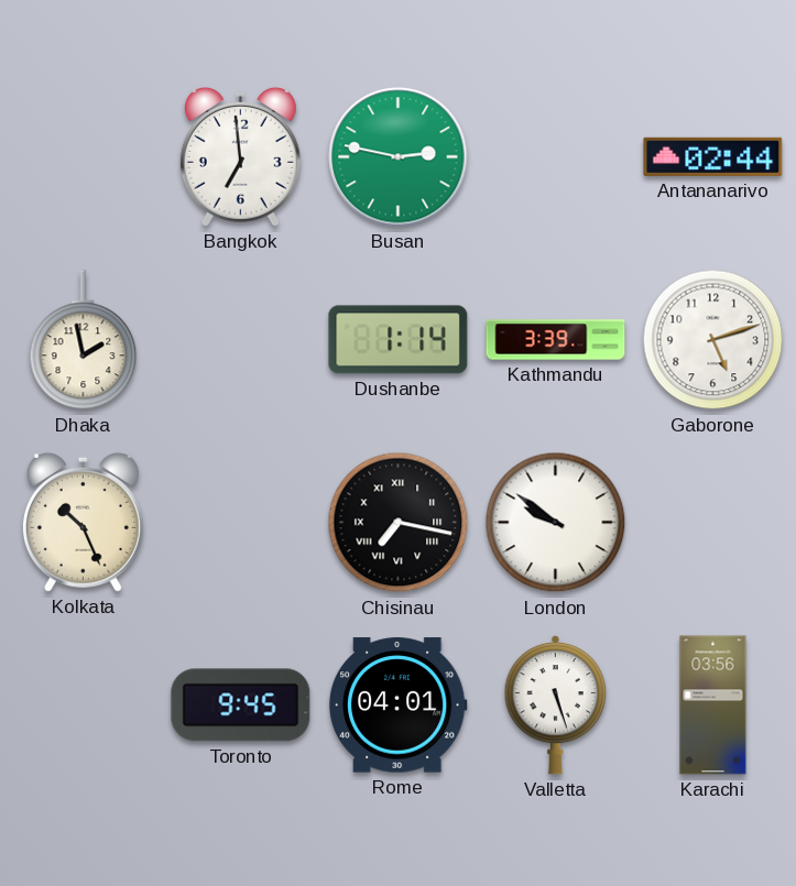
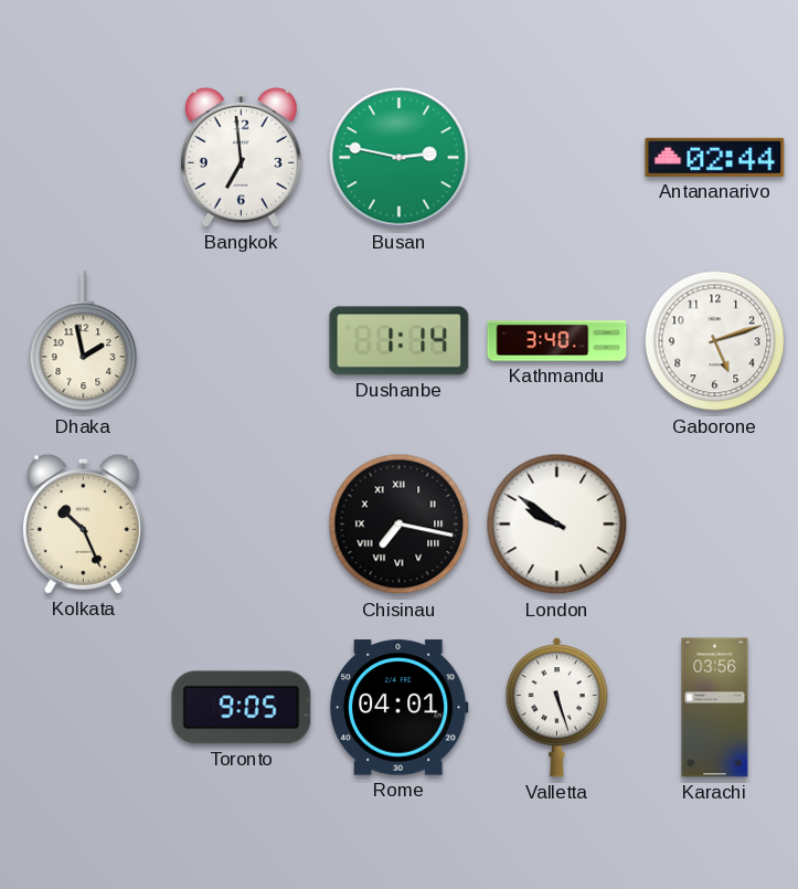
Kathmandu: 3:39 -> 3:40
Toronto: 9:45 -> 9:05
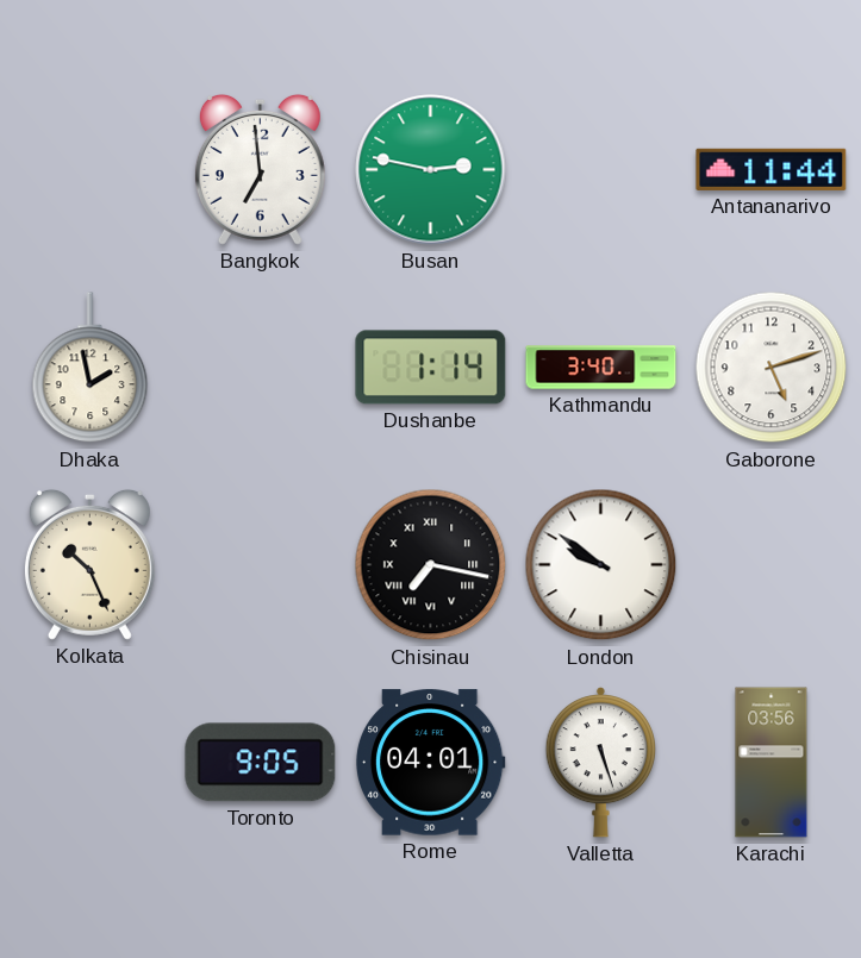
Antananarivo: 02:44 -> 11:44
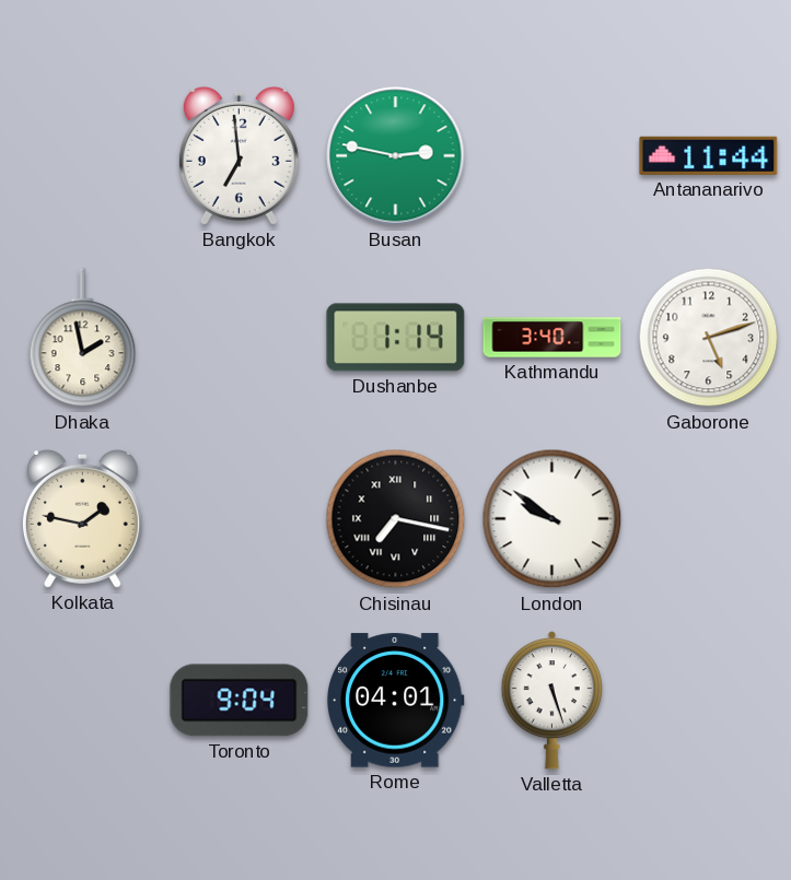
Kolkata: 10:26 -> 1:47
Toronto: 9:05 -> 9:04
Karachi: 03:56 -> none
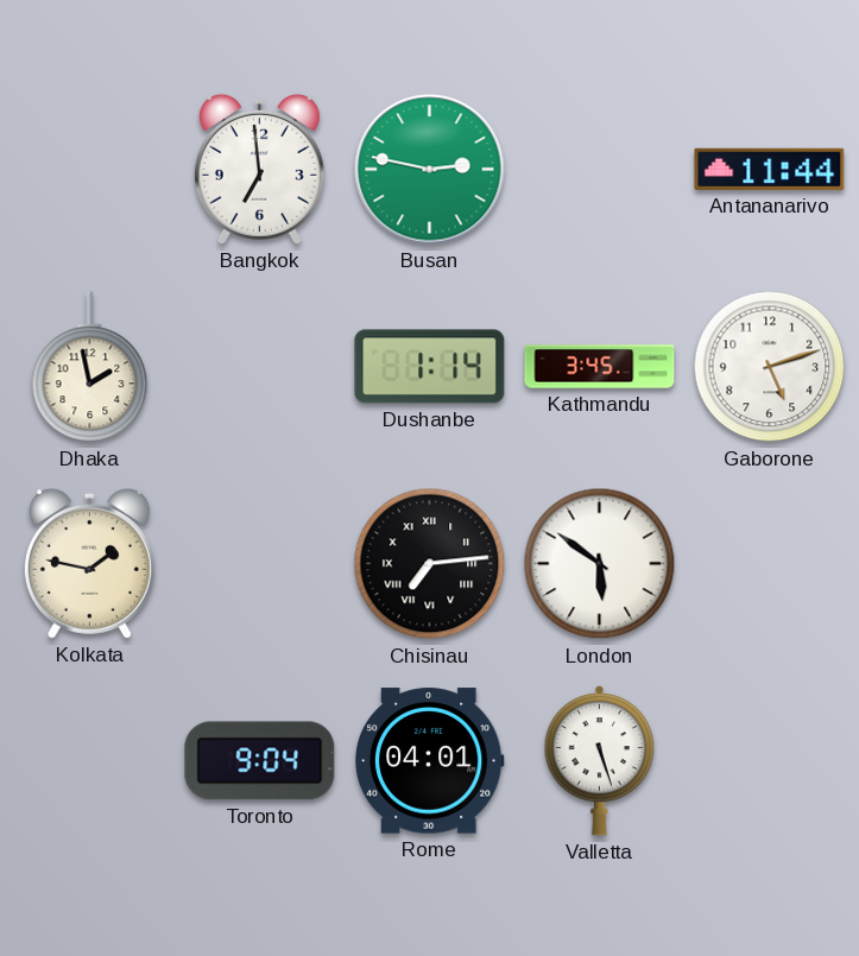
Kathmandu: 3:40 -> 3:45
Chisinau: 7:17 -> 7:14
London: 9:51 -> 5:51
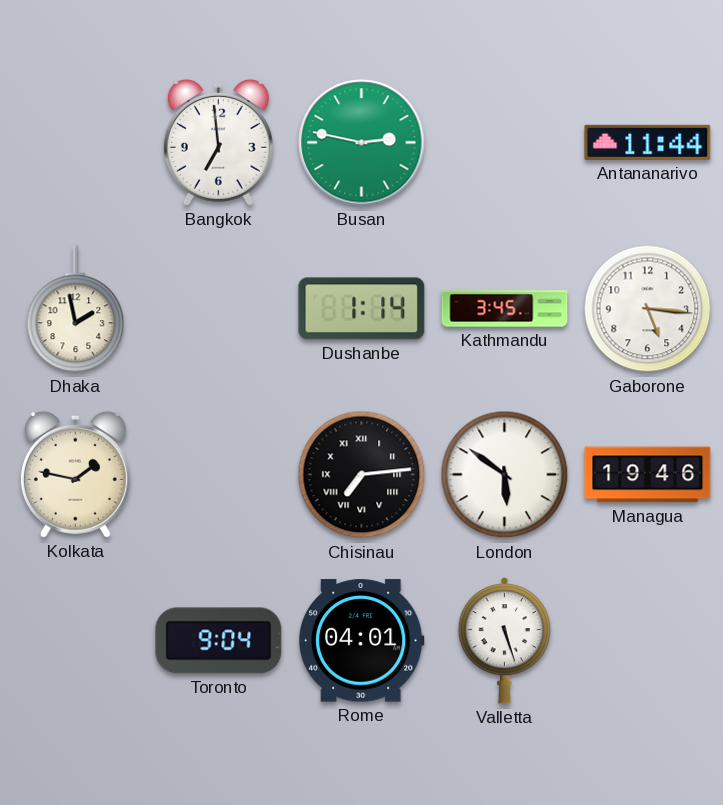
Gaborone: 5:12 -> 5:16
Managua: none -> 19:46
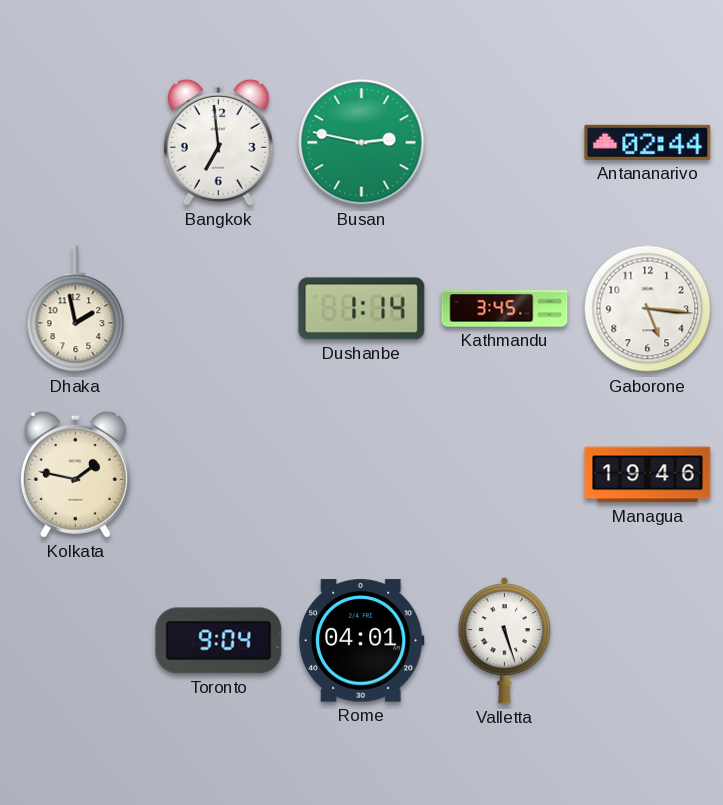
Antananarivo: 11:44 -> 02:44
Chisinau: 7:14 -> none
London: 5:51 -> none
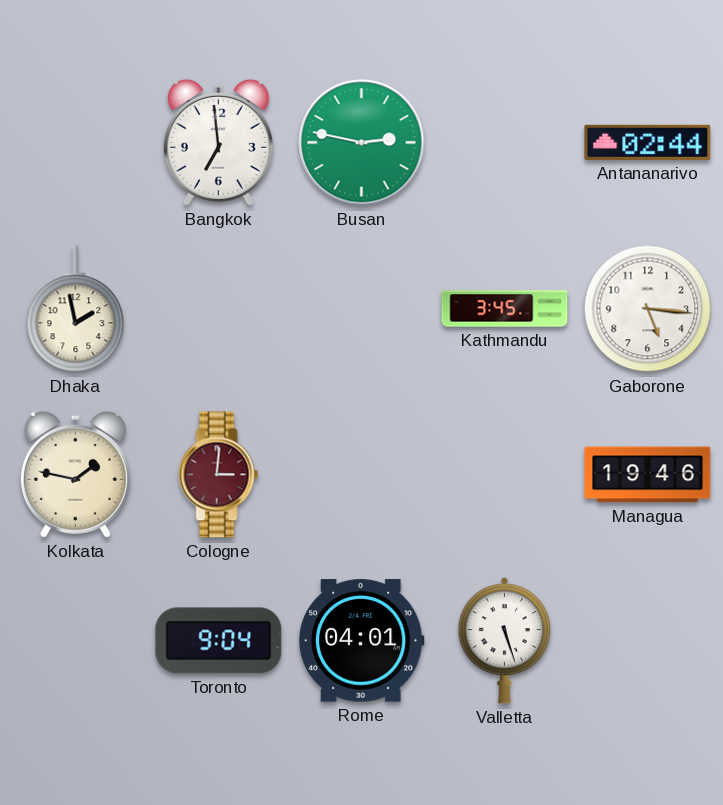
Dushanbe: 1:14 -> none
Cologne: none -> 3:01
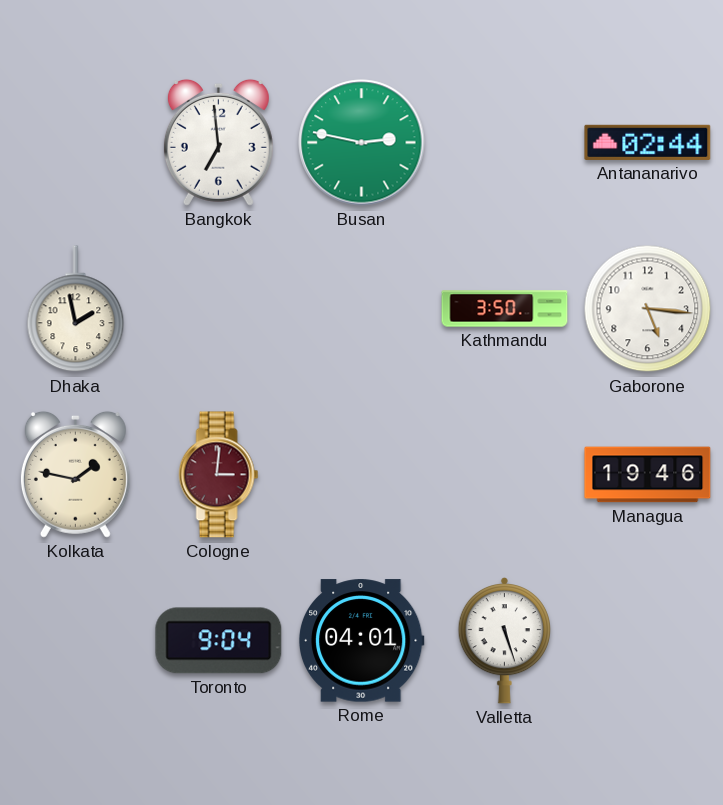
Kathmandu: 3:45 -> 3:50
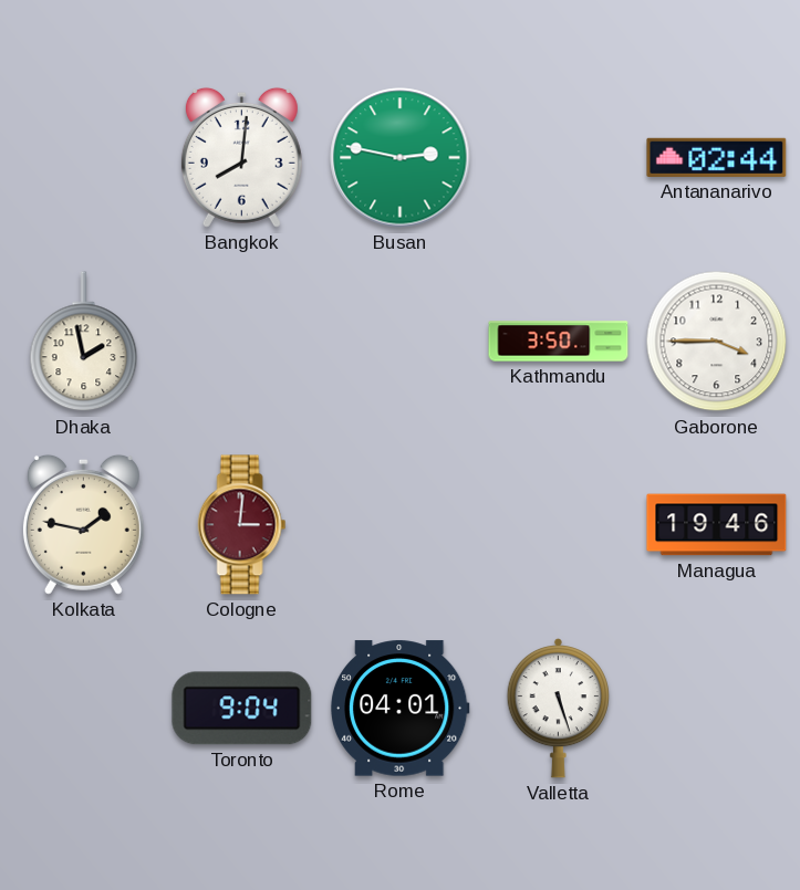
Bangkok: 6:59 -> 8:01
Gaborone: 5:16 -> 3:45
